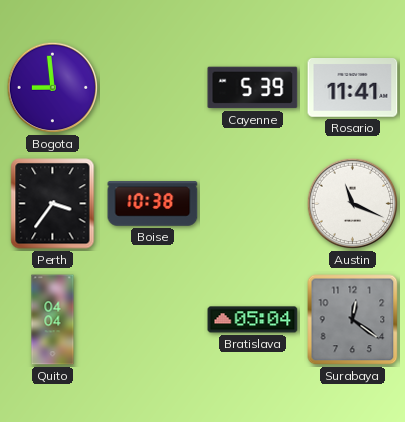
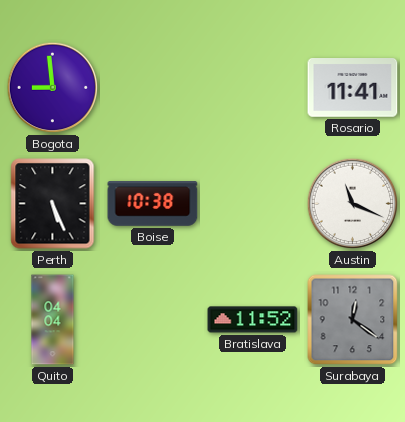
Cayenne: 5:39 -> none
Perth: 3:36 -> 5:26
Bratislava: 05:04 -> 11:52
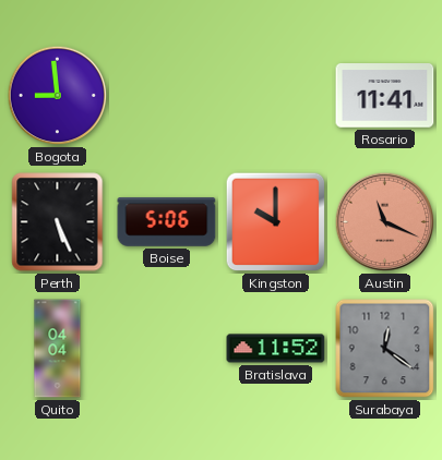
Boise: 10:38 -> 5:06
Kingston: none -> 10:00
Austin dial: white -> salmon
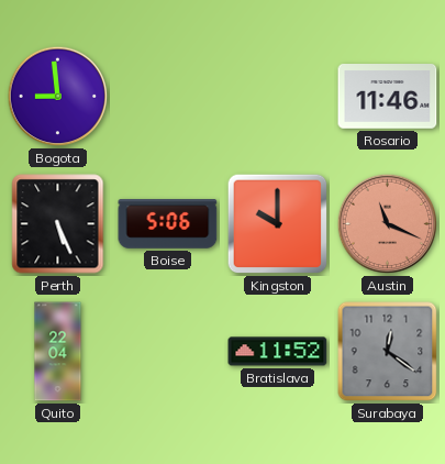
Rosario: 11:41 -> 11:46
Quito: 04:04 -> 22:04
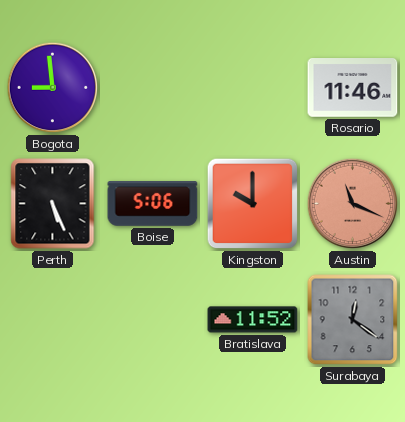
Quito: 22:04 -> none
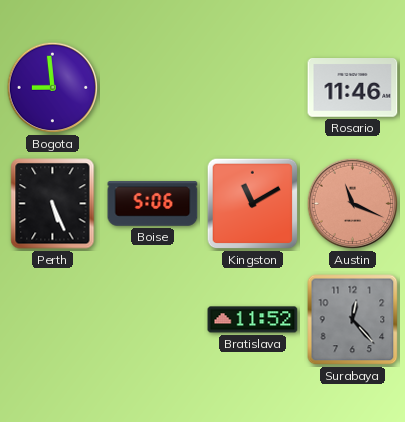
Kingston: 10:00 -> 11:10
Surabaya: 12:21 -> 12:23
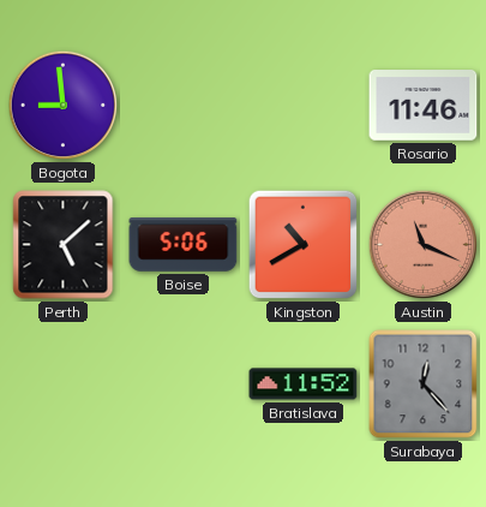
Perth: 5:26 -> 5:08
Kingston: 11:10 -> 10:40
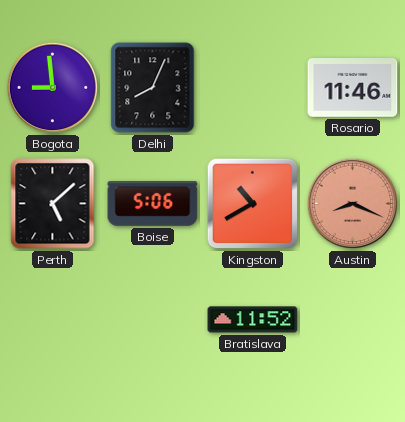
Delhi: none -> 8:04
Austin: 11:19 -> 8:19
Surabaya: 12:23 -> none
